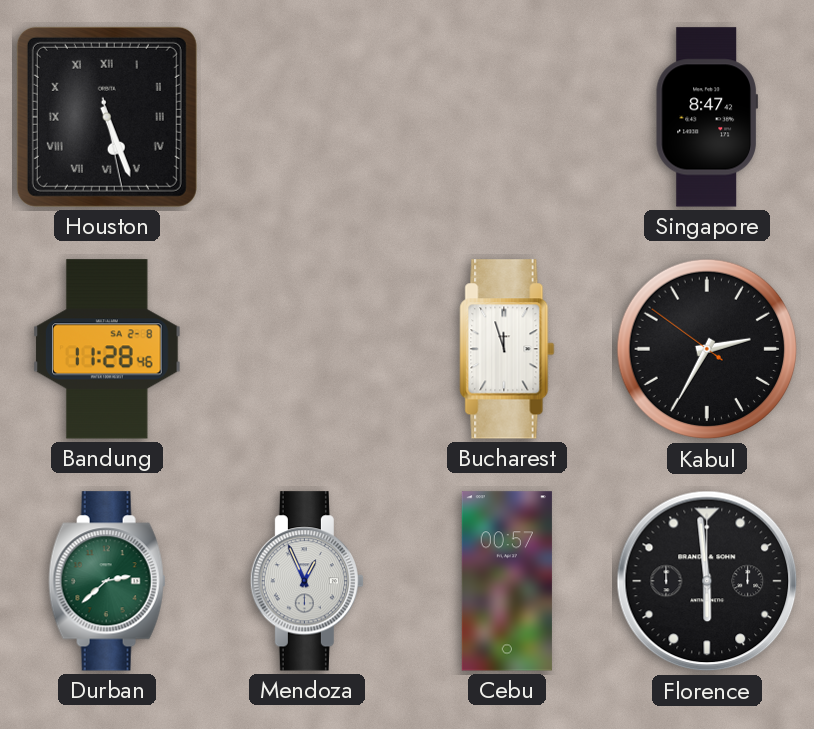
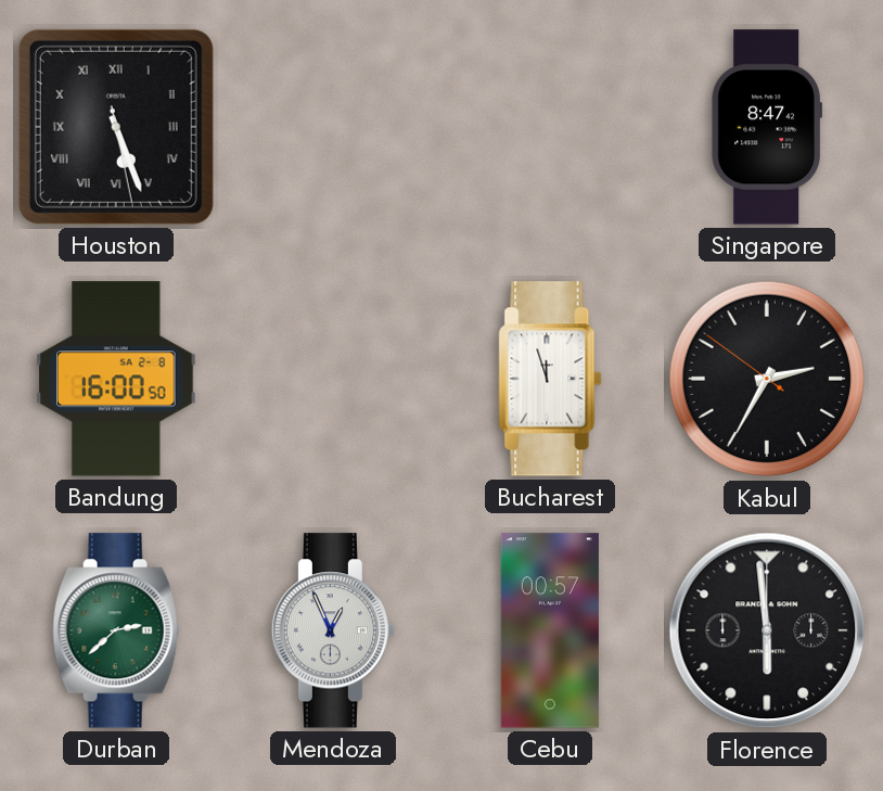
Bandung: 11:28 -> 16:00
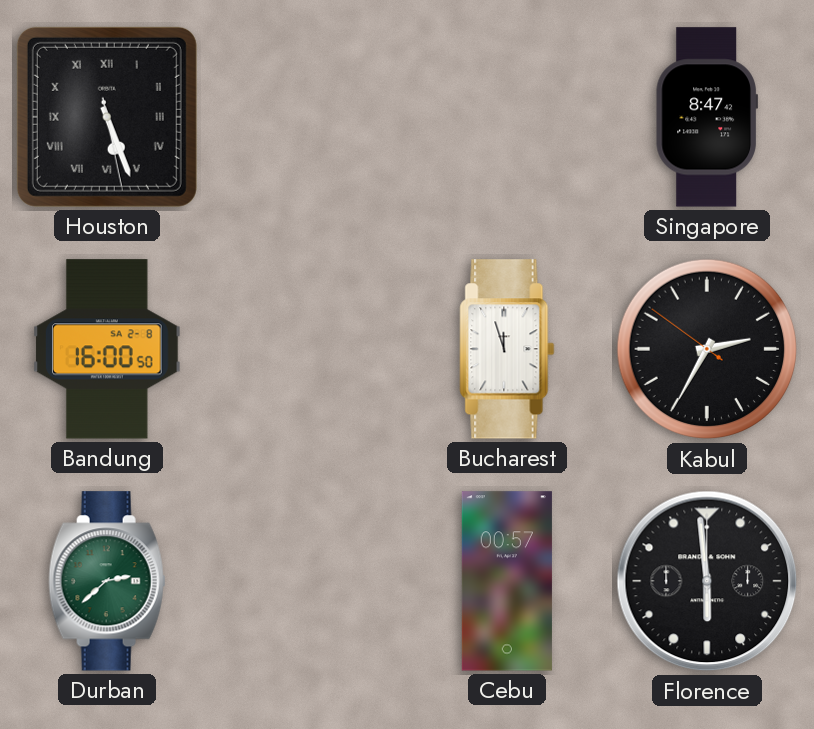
Mendoza: 12:56 -> none
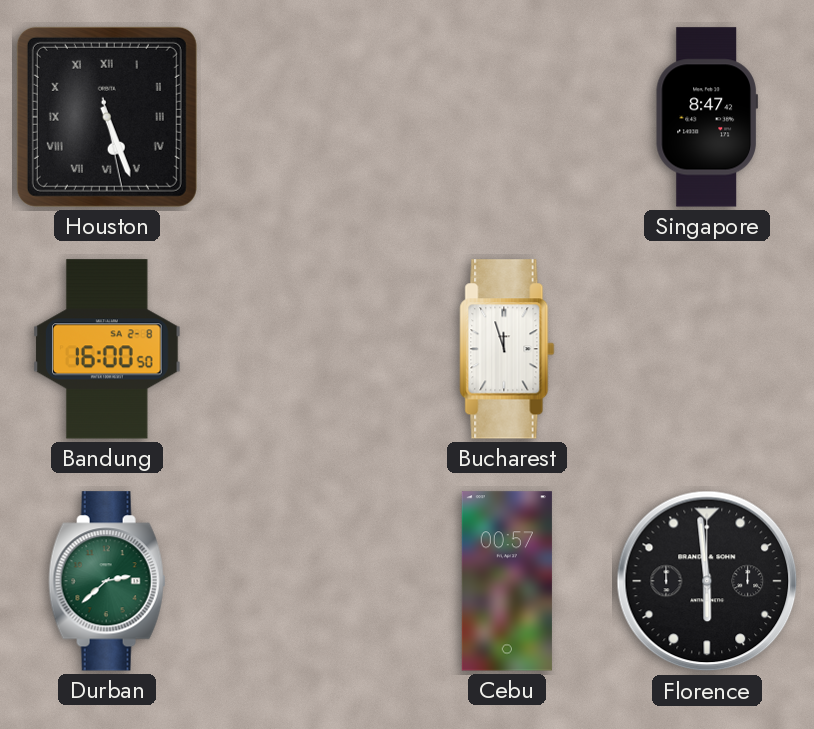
Kabul: 2:34 -> none
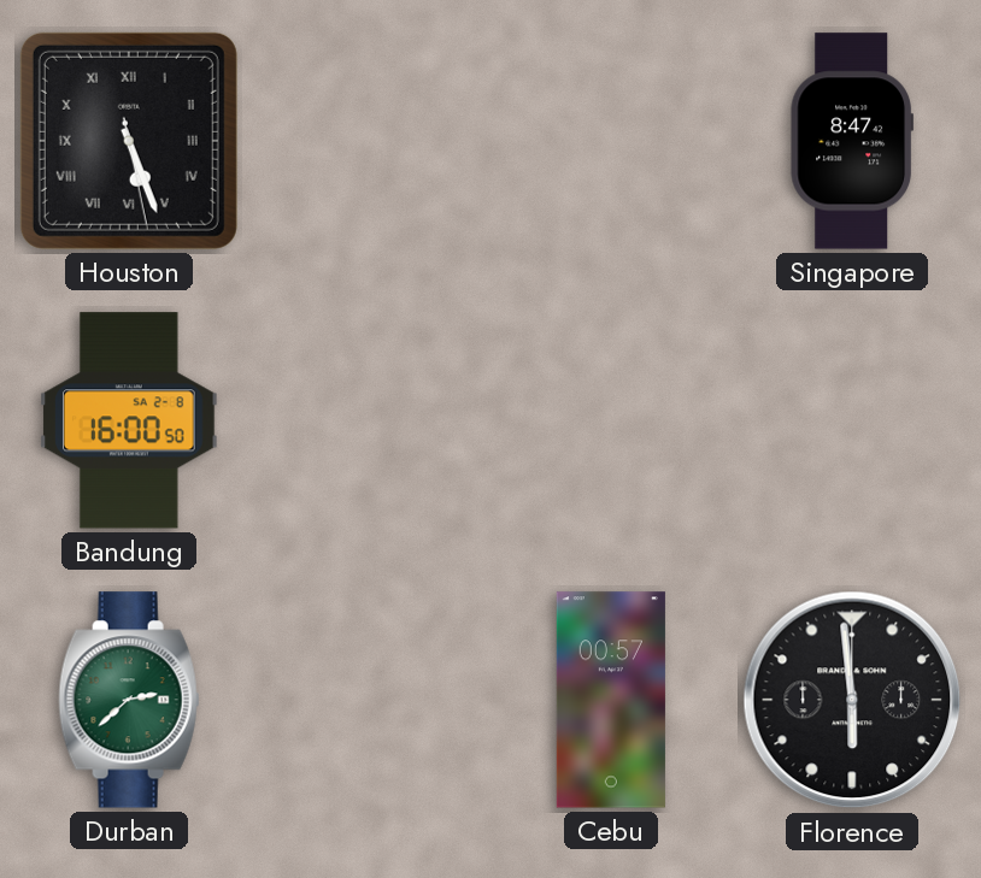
Bucharest: 11:57 -> none
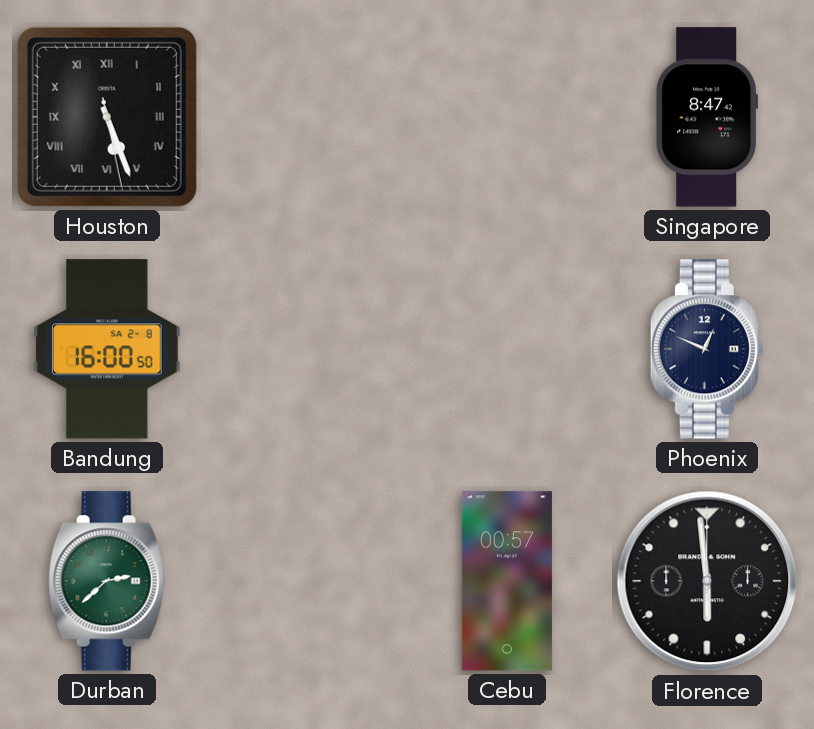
Phoenix: none -> 12:49
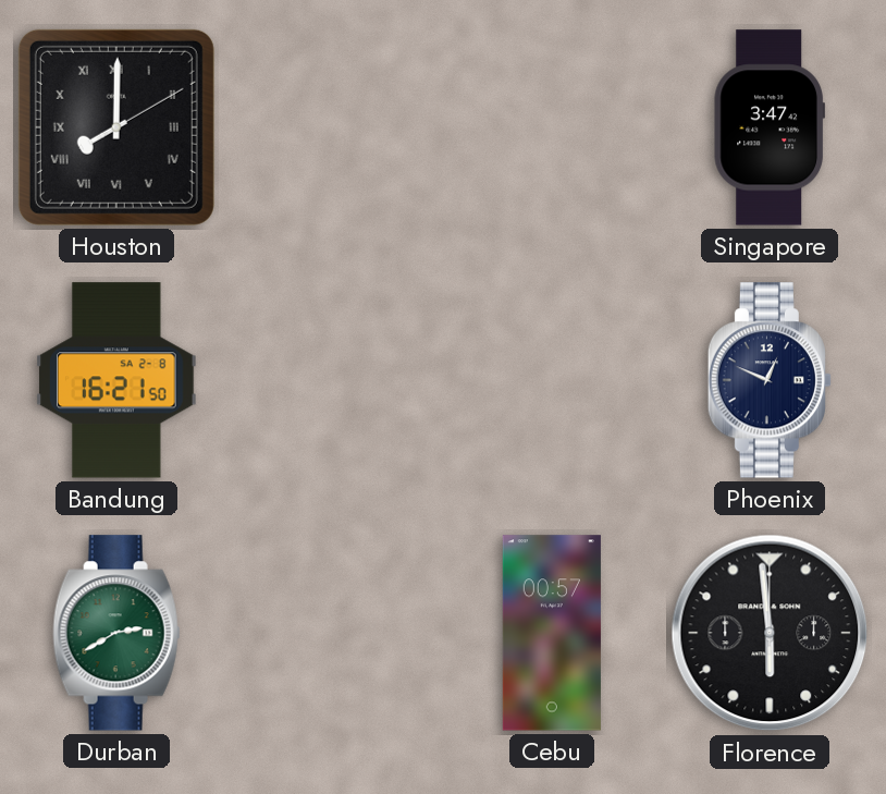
Houston: 5:26 -> 8:00
Singapore: 8:47 -> 3:47
Bandung: 16:00 -> 16:21
Durban: 2:38 -> 2:40
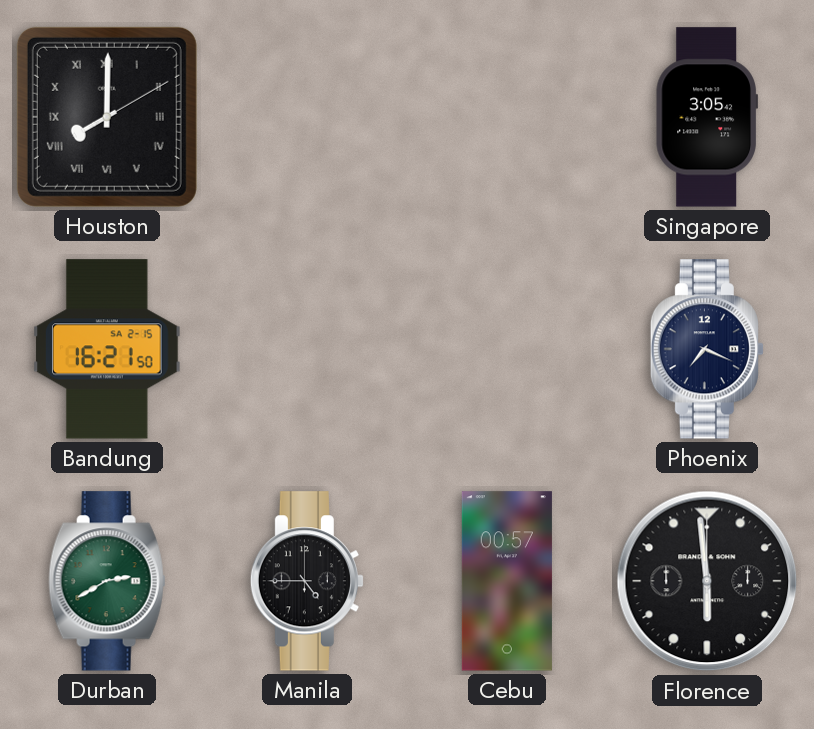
Singapore: 3:47 -> 3:05
Bandung date: SA 2-8 -> SA 2-15
Phoenix: 12:49 -> 7:19
Manila: none -> 4:45
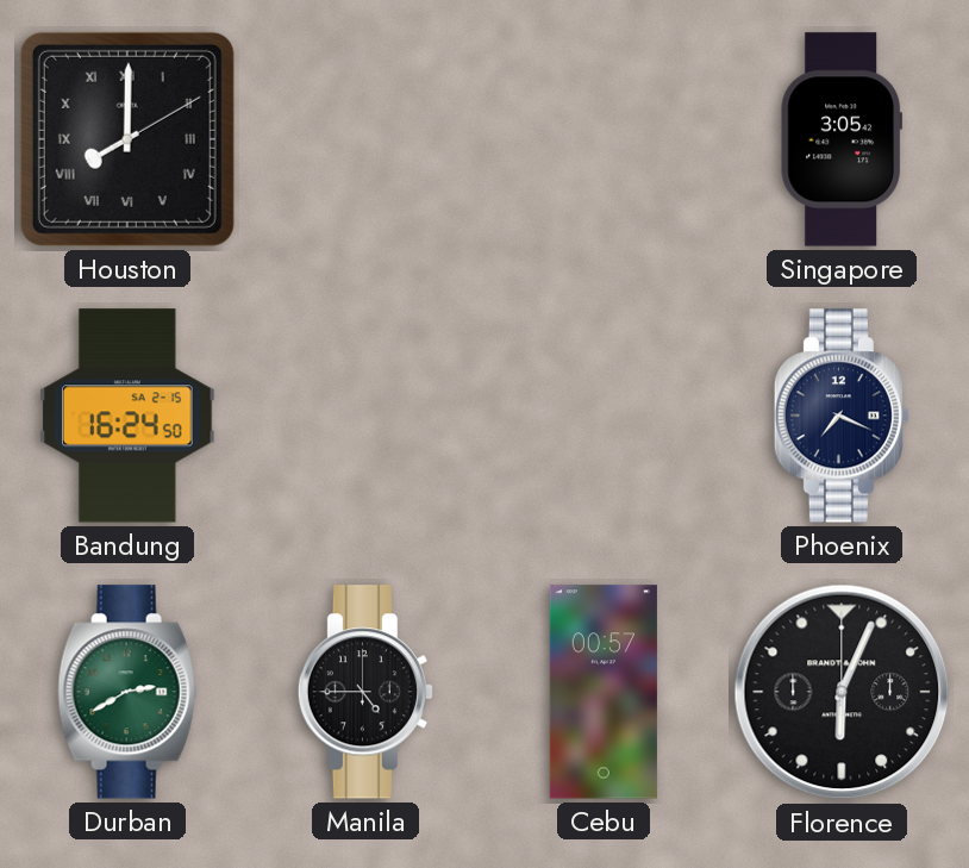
Bandung: 16:21 -> 16:24
Florence: 5:59 -> 6:04
